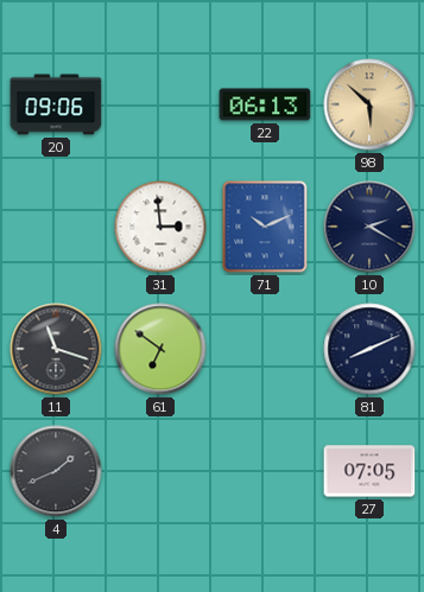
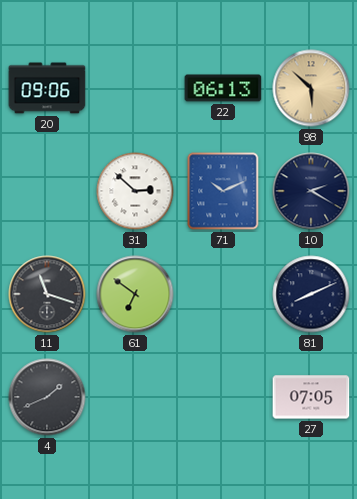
31: 2:59 -> 2:52
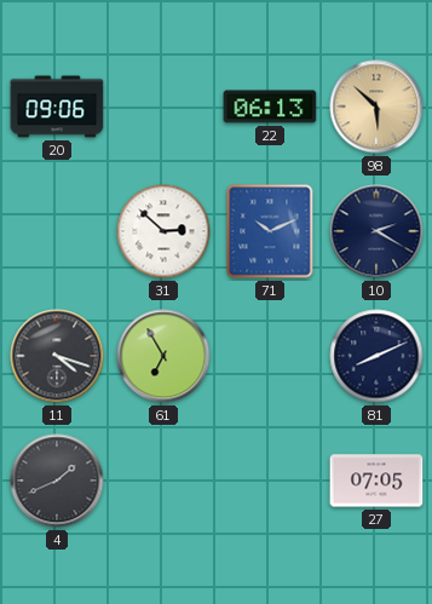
11: 11:18 -> 4:18
61: 6:51 -> 6:55
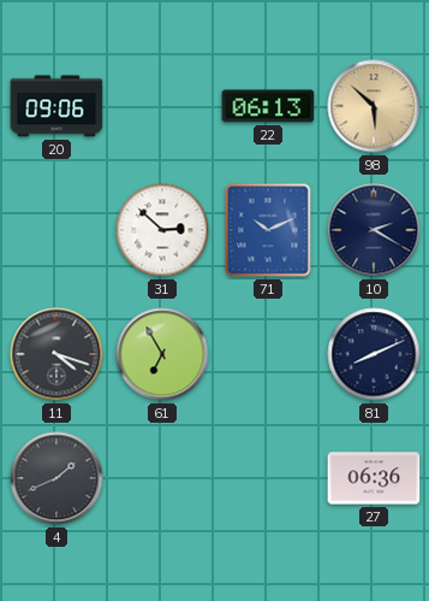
27: 07:05 -> 06:36
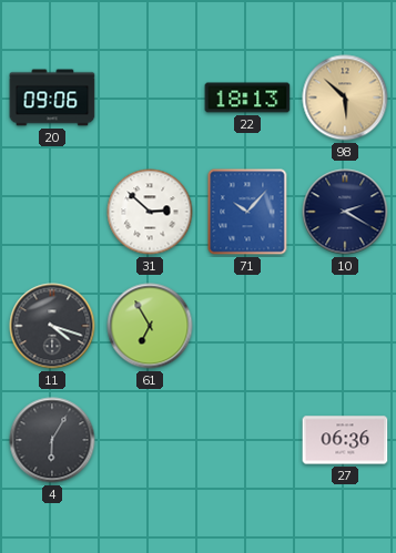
22: 06:13 -> 18:13
71: 10:11 -> 10:07
81: 8:11 -> none
4: 1:41 -> 6:05
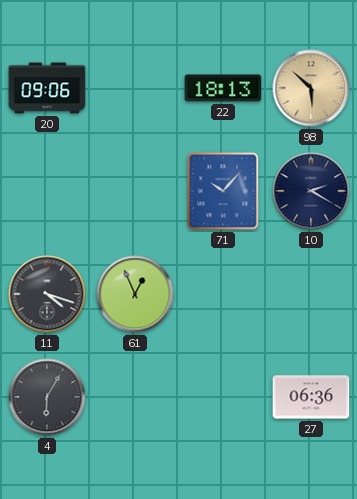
31: 2:52 -> none
61: 6:55 -> 12:56
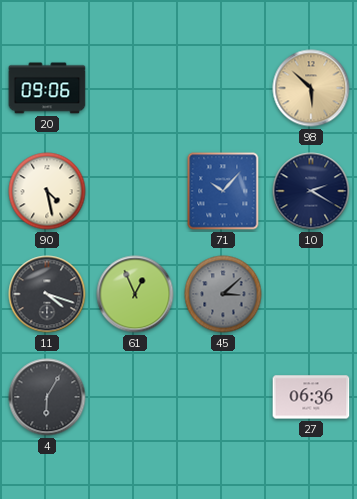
22: 18:13 -> none
90: none -> 4:28
45: none -> 3:08
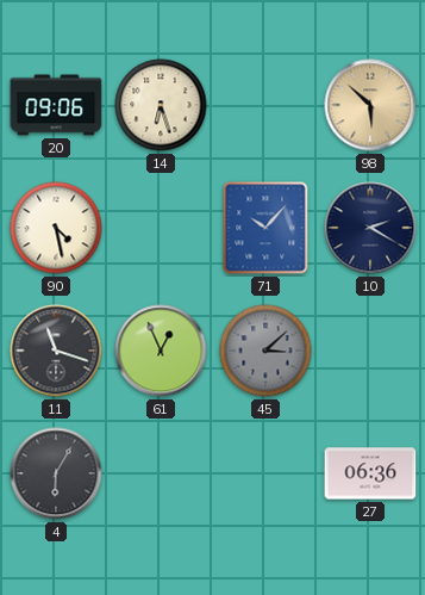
14: none -> 6:27
11: 4:18 -> 11:18
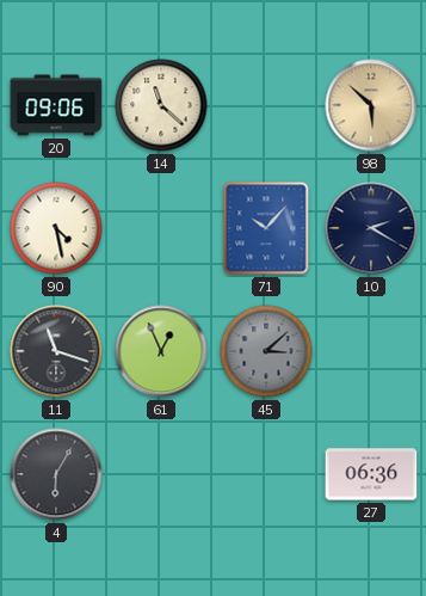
14: 6:27 -> 11:22
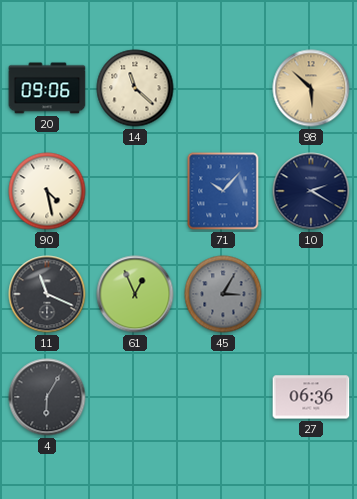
11: 11:18 -> 11:19
45: 3:08 -> 3:05
